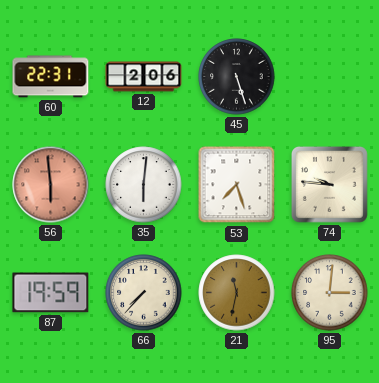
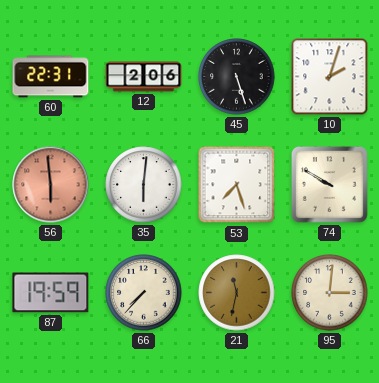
10: none -> 2:03
74: 9:46 -> 9:50
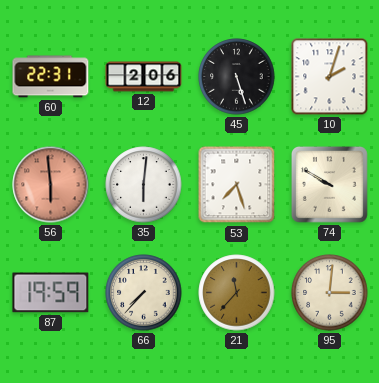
21: 11:32 -> 11:37
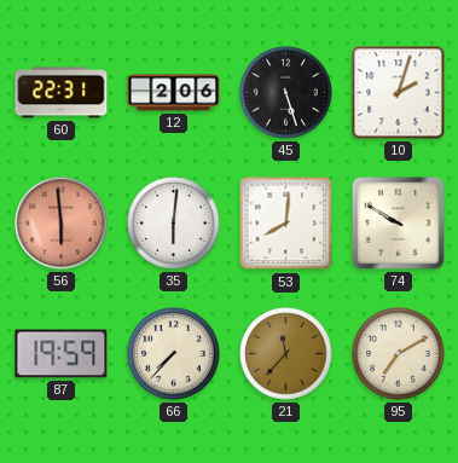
53: 7:27 -> 8:01
95: 3:01 -> 7:10
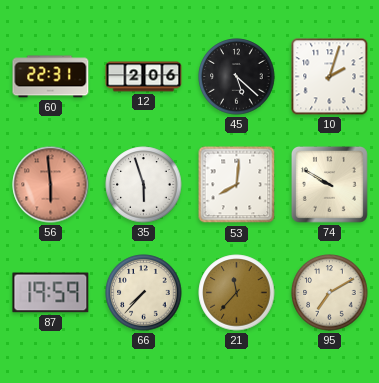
45: 5:27 -> 5:22
35: 6:01 -> 5:57
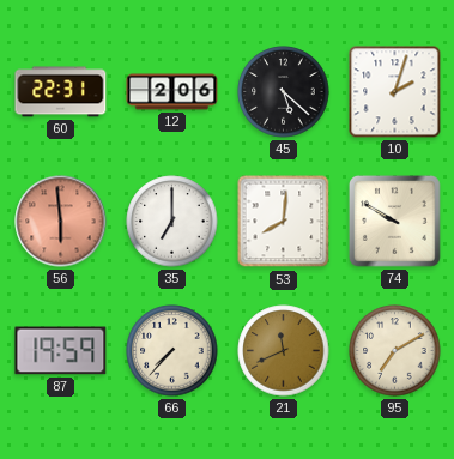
35: 5:57 -> 7:00
21: 11:37 -> 11:41
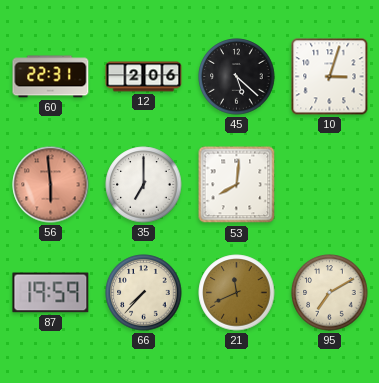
10: 2:03 -> 3:03
74: 9:50 -> none
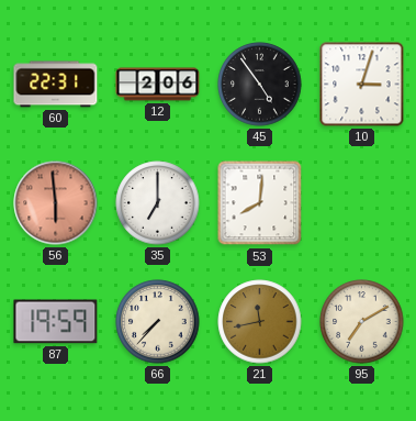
45: 5:22 -> 4:54
21: 11:41 -> 11:43
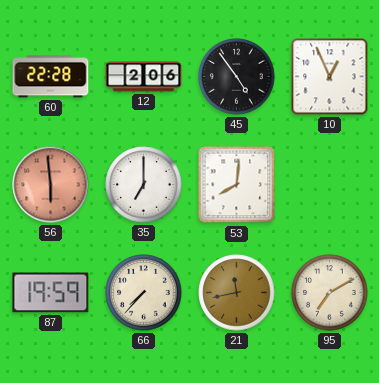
60: 22:31 -> 22:28
10: 3:03 -> 12:56
